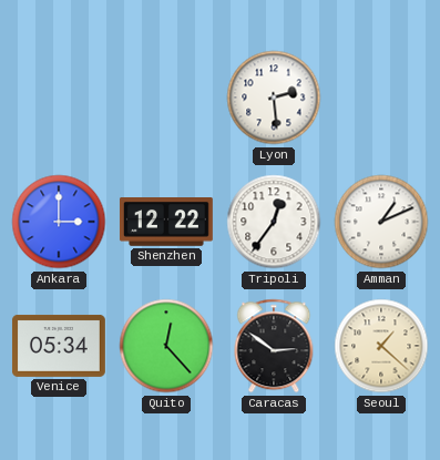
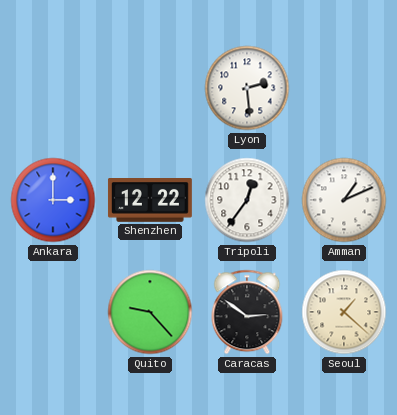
Venice: 05:34 -> none
Quito: 12:23 -> 9:23
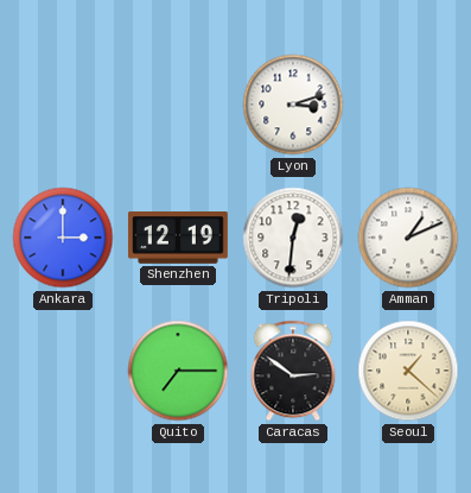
Lyon: 2:29 -> 3:12
Shenzhen: 12:22 -> 12:19
Tripoli: 12:36 -> 12:31
Quito: 9:23 -> 7:15
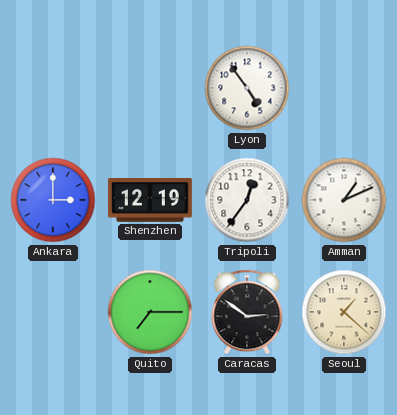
Lyon: 3:12 -> 4:54
Tripoli: 12:31 -> 12:36
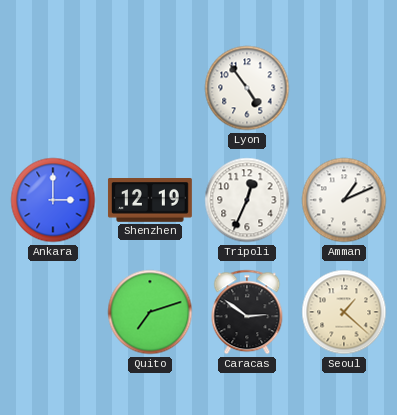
Tripoli: 12:36 -> 12:34
Quito: 7:15 -> 7:12
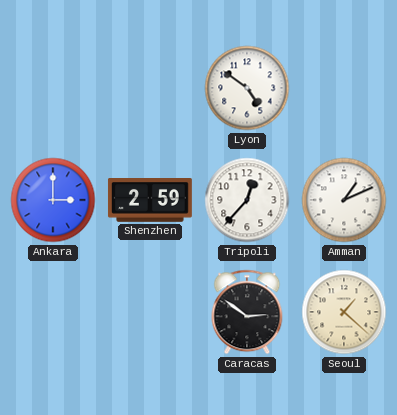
Lyon: 4:54 -> 4:51
Shenzhen: 12:19 -> 2:59
Tripoli: 12:34 -> 12:37
Quito: 7:12 -> none
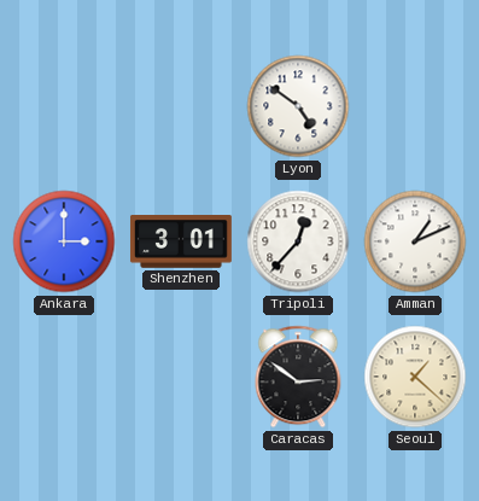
Shenzhen: 2:59 -> 3:01
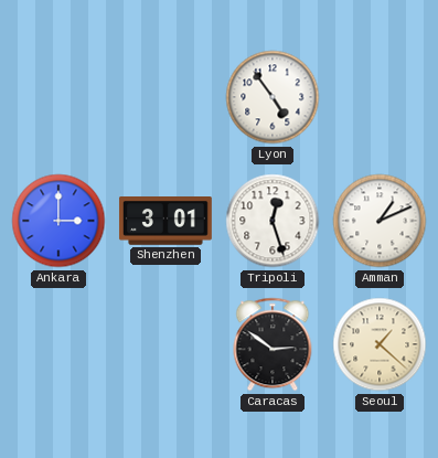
Lyon: 4:51 -> 4:54
Tripoli: 12:37 -> 12:27
